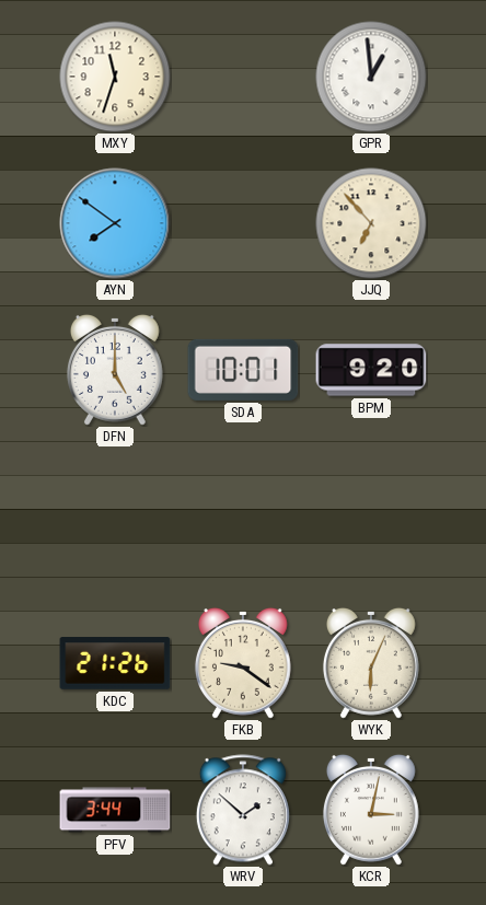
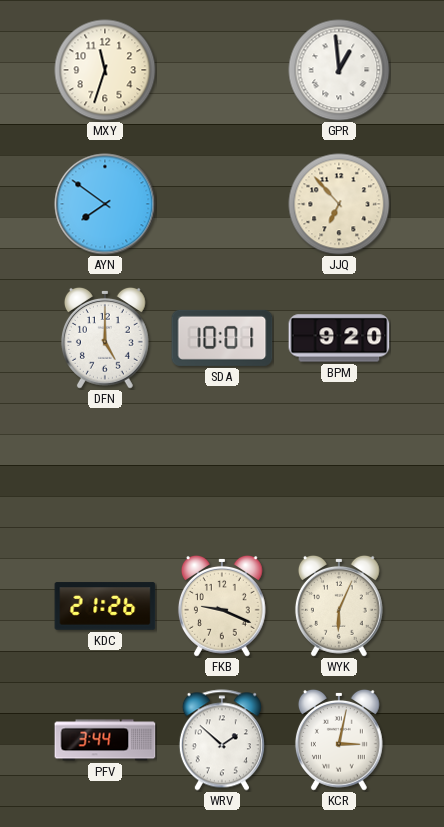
FKB: 9:21 -> 9:19
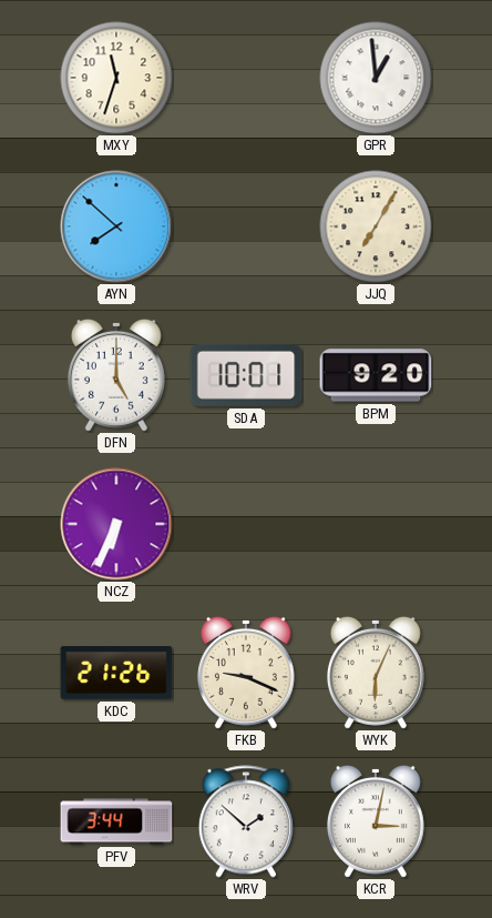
AYN: 7:51 -> 7:52
JJQ: 6:53 -> 7:05
NCZ: none -> 6:34
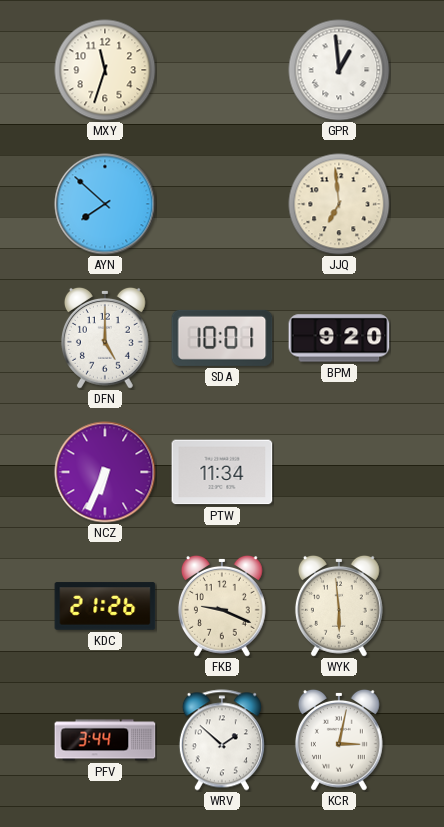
JJQ: 7:05 -> 6:59
PTW: none -> 11:34
WYK: 6:04 -> 5:59
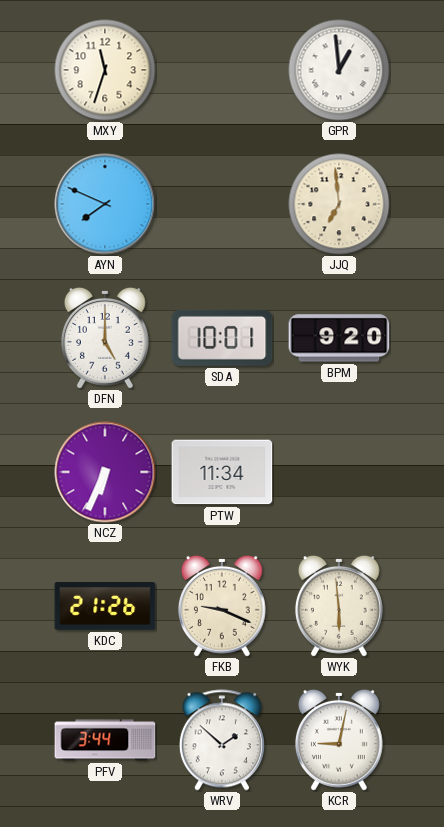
AYN: 7:52 -> 7:49
KCR: 3:02 -> 9:02
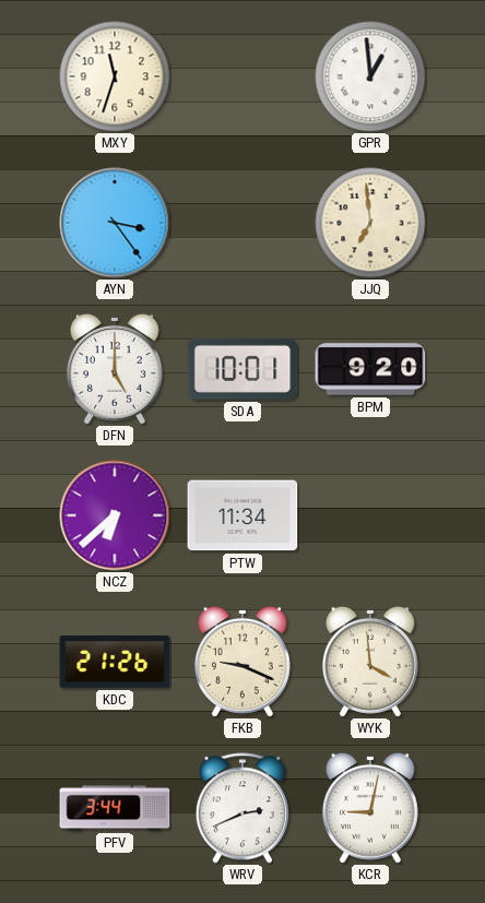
AYN: 7:49 -> 3:24
NCZ: 6:34 -> 6:38
WYK: 5:59 -> 3:59
WRV: 1:52 -> 2:41
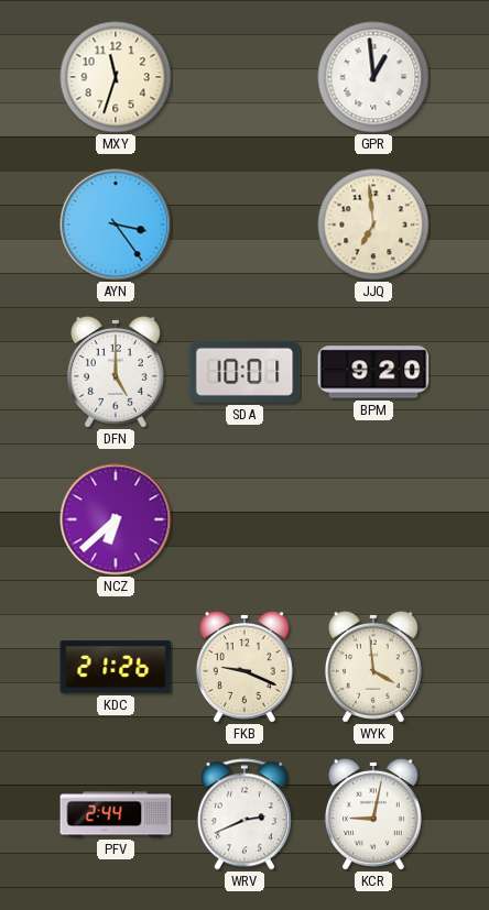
PTW: 11:34 -> none
PFV: 3:44 -> 2:44
